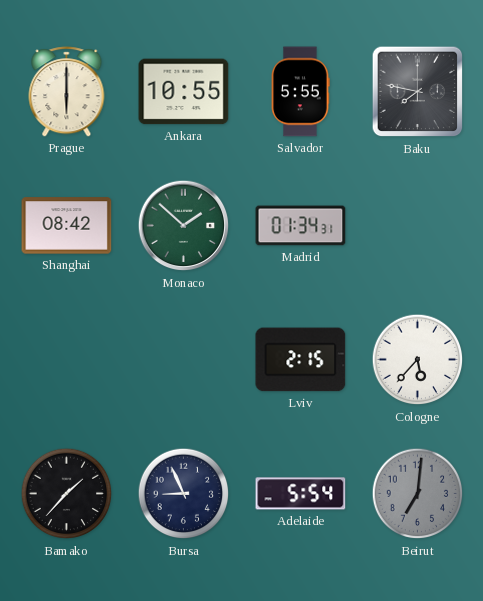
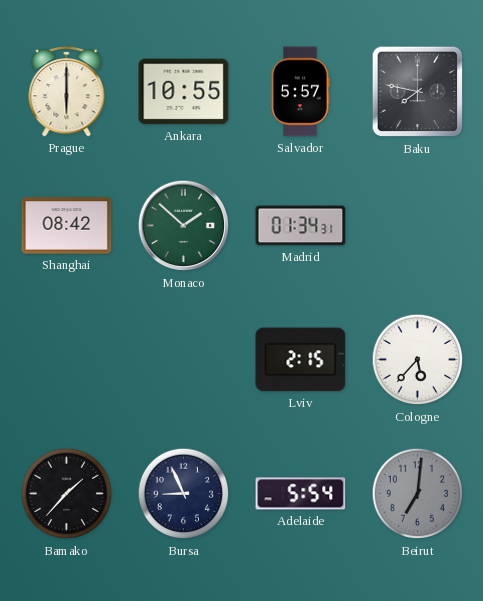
Salvador: 5:55 -> 5:57
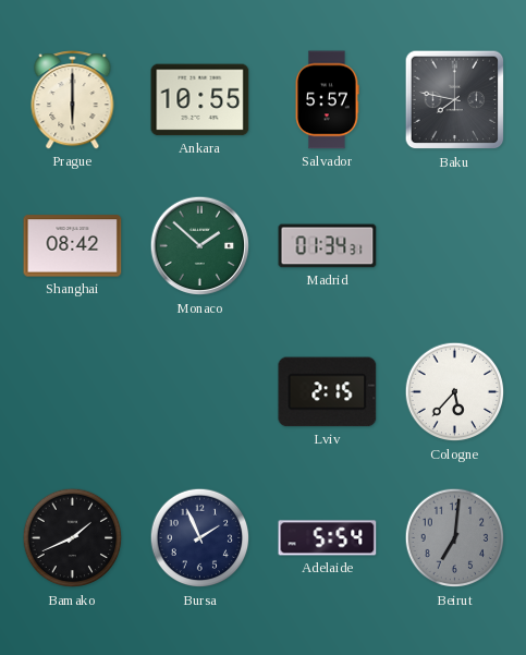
Bamako: 1:37 -> 1:41
Bursa: 8:56 -> 1:56
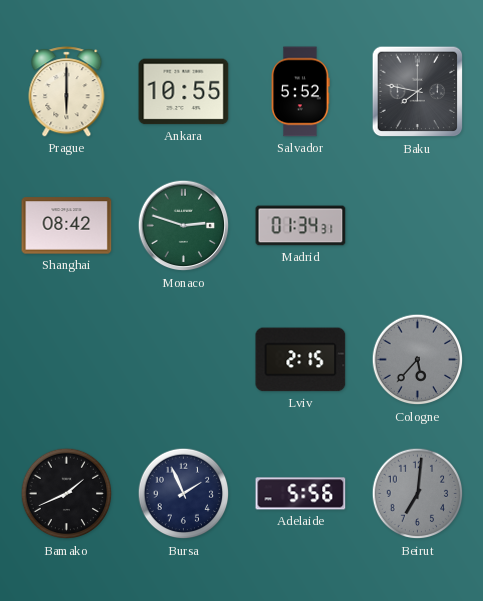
Salvador: 5:57 -> 5:52
Monaco: 1:52 -> 2:48
Cologne dial: white -> grey
Adelaide: 5:54 -> 5:56
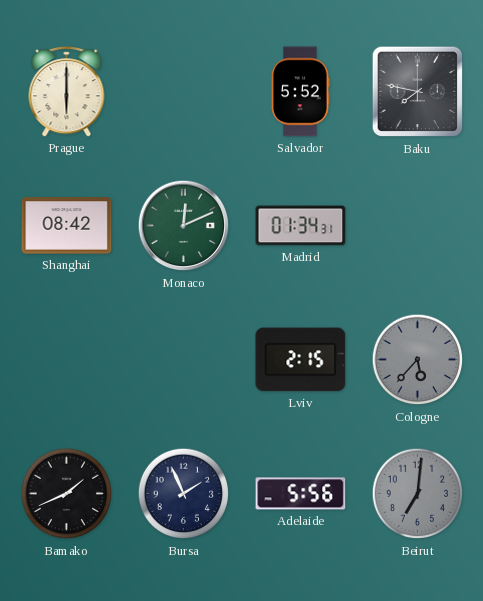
Ankara: 10:55 -> none
Monaco: 2:48 -> 12:11
